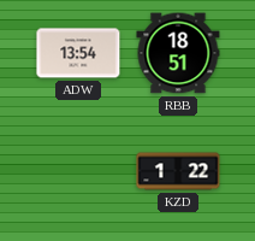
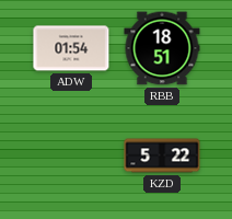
ADW: 13:54 -> 01:54
KZD: 1:22 -> 5:22
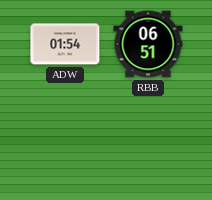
RBB: 18:51 -> 06:51
KZD: 5:22 -> none
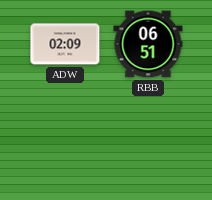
ADW: 01:54 -> 02:09
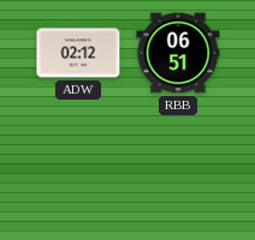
ADW: 02:09 -> 02:12
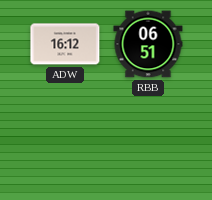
ADW: 02:12 -> 16:12
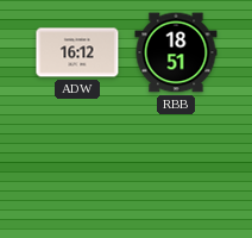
RBB: 06:51 -> 18:51
